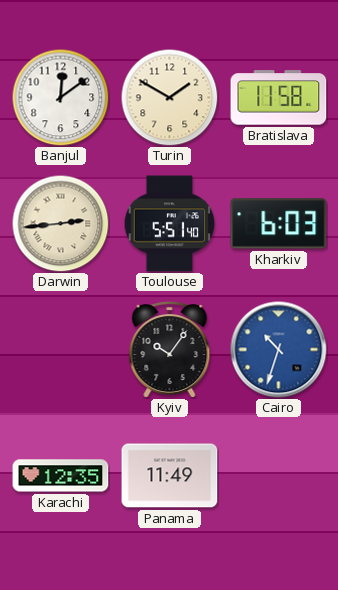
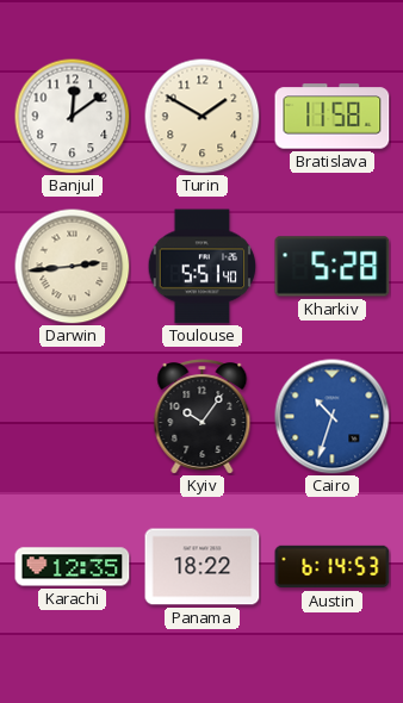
Kharkiv: 6:03 -> 5:28
Panama: 11:49 -> 18:22
Austin: none -> 6:14
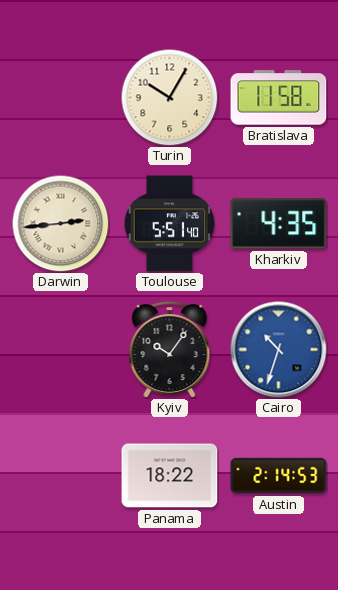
Banjul: 12:09 -> none
Turin: 1:50 -> 10:05
Kharkiv: 5:28 -> 4:35
Karachi: 12:35 -> none
Austin: 6:14 -> 2:14
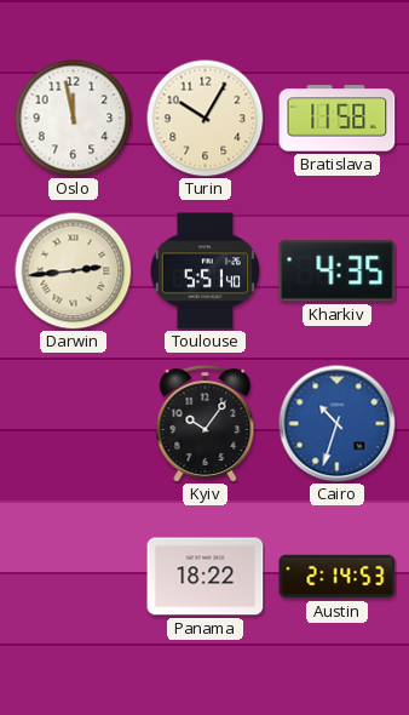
Oslo: none -> 11:58
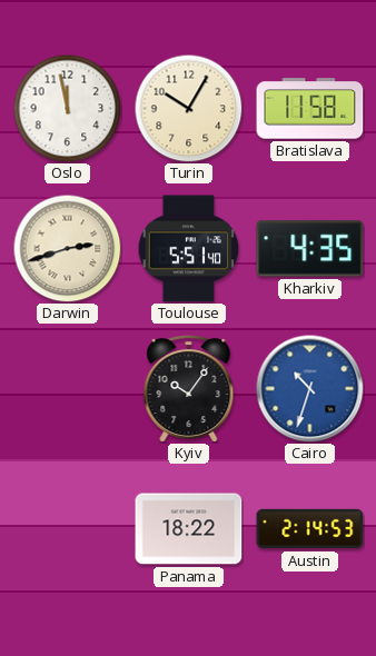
Darwin: 2:44 -> 2:42
